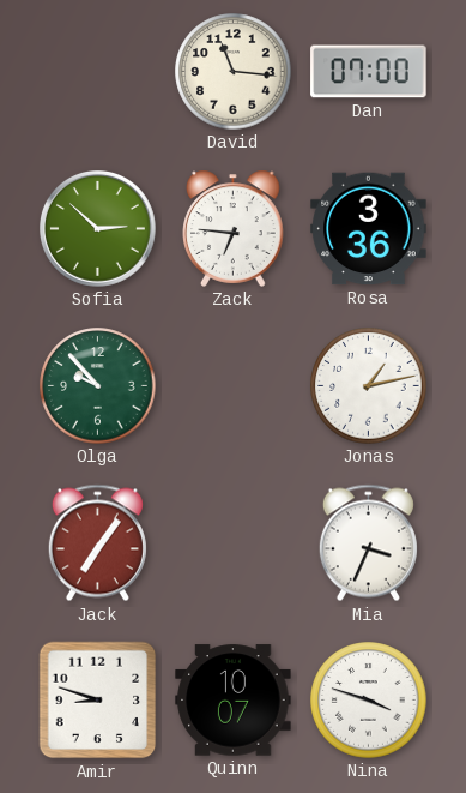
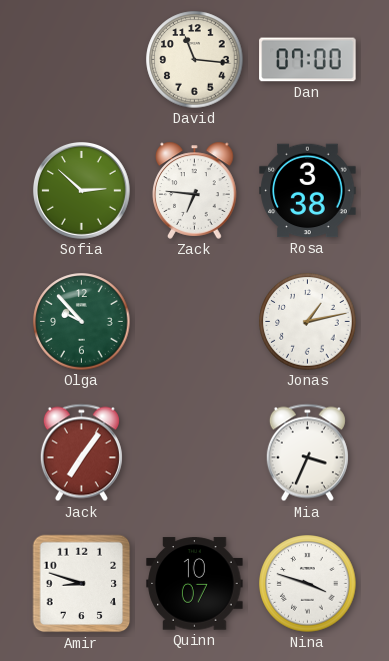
Rosa: 3:36 -> 3:38
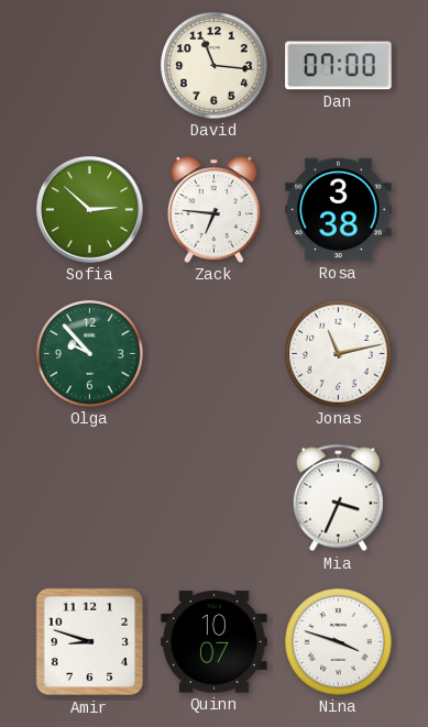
Jonas: 1:13 -> 11:13
Jack: 7:06 -> none
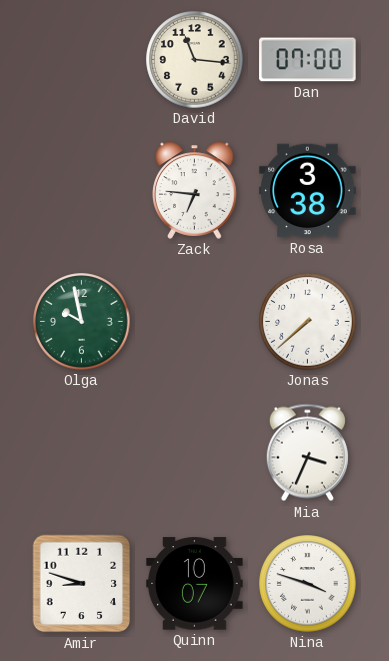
Sofia: 2:52 -> none
Olga: 9:53 -> 9:58
Jonas: 11:13 -> 7:38
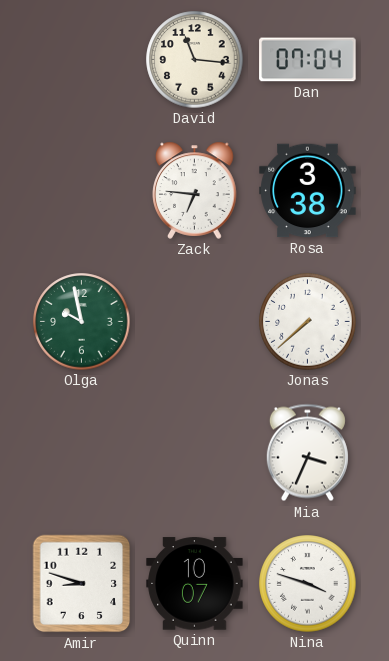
Dan: 07:00 -> 07:04
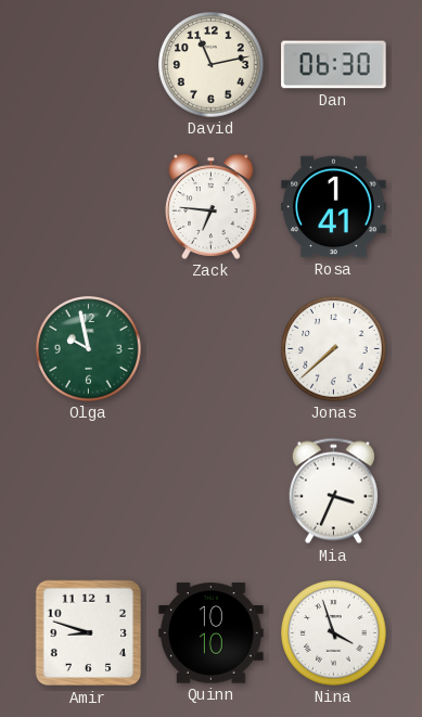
David: 11:16 -> 11:13
Dan: 07:04 -> 06:30
Rosa: 3:38 -> 1:41
Quinn: 10:07 -> 10:10
Nina: 3:48 -> 3:57
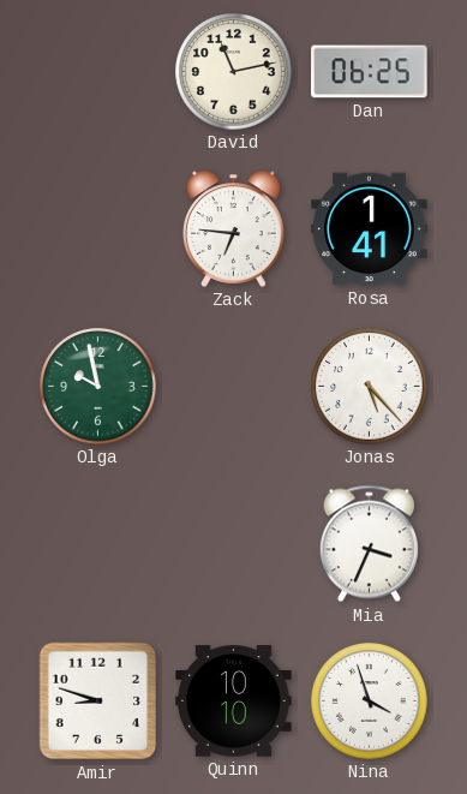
Dan: 06:30 -> 06:25
Jonas: 7:38 -> 5:23
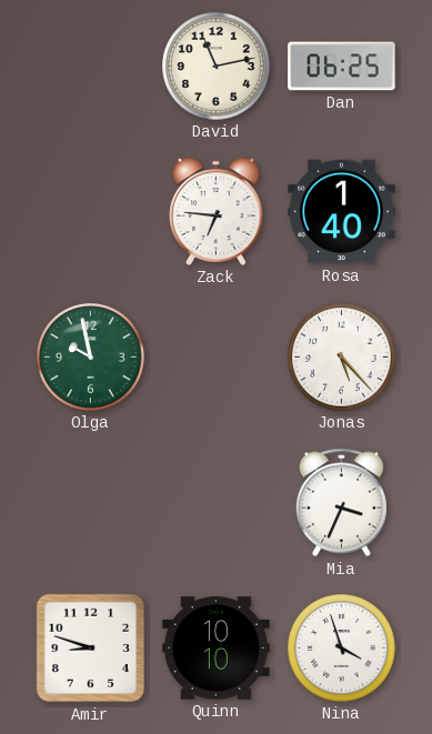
Rosa: 1:41 -> 1:40
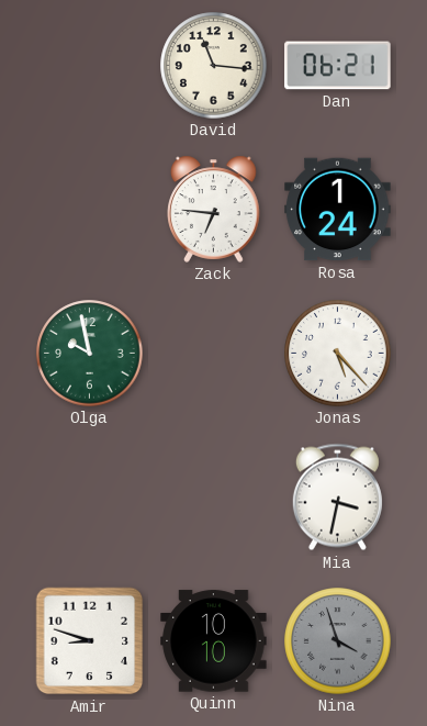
David: 11:13 -> 11:16
Dan: 06:25 -> 06:21
Rosa: 1:40 -> 1:24
Mia: 3:34 -> 3:32
Nina dial: white -> grey
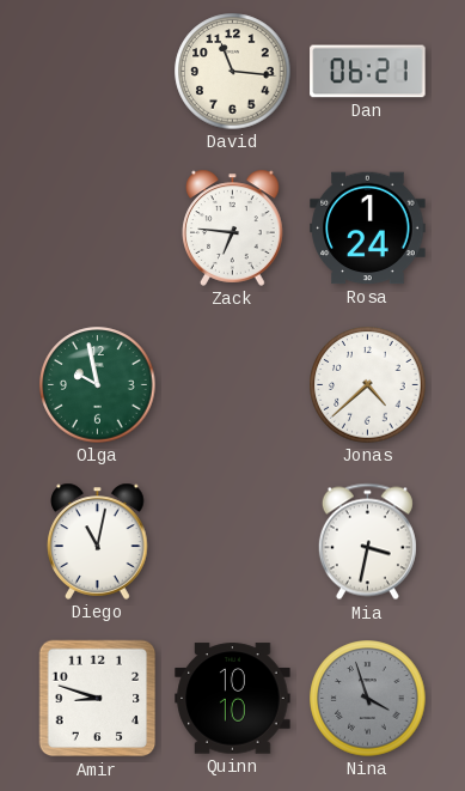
Jonas: 5:23 -> 4:38
Diego: none -> 11:02
